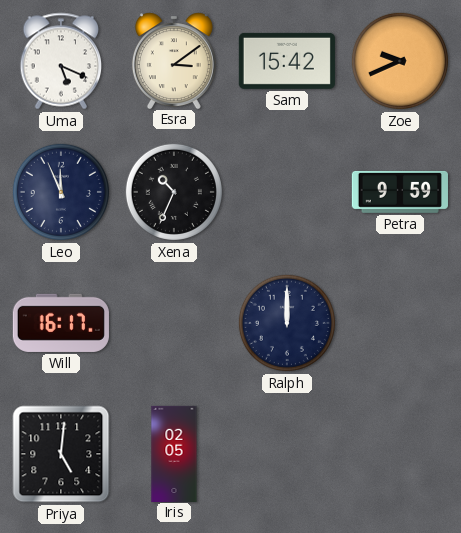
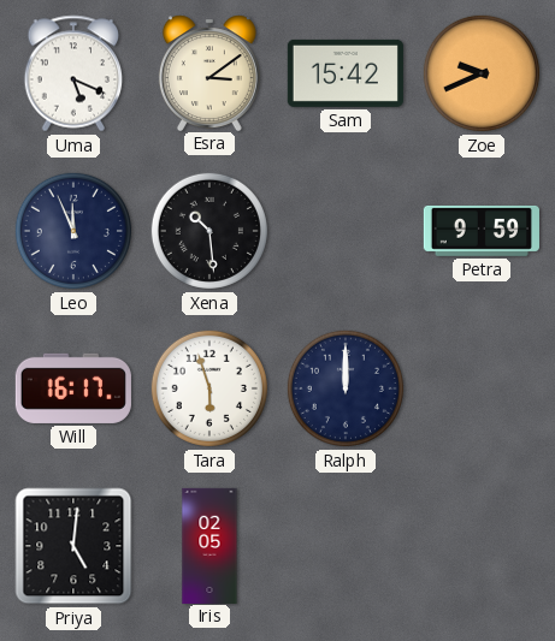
Xena: 10:34 -> 10:29
Tara: none -> 5:57
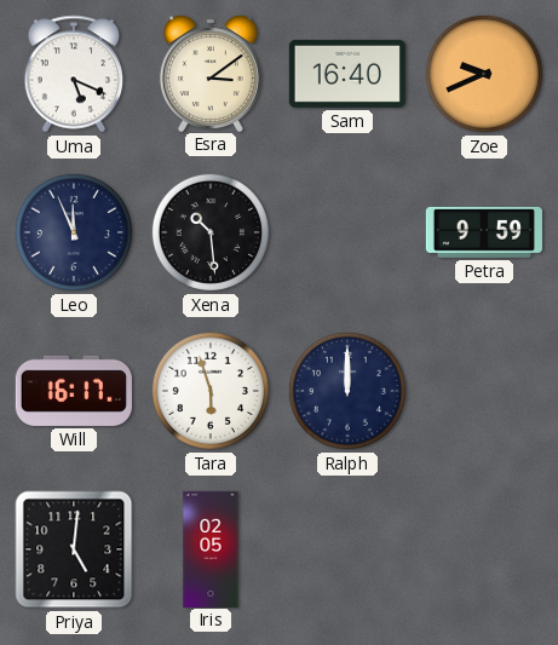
Sam: 15:42 -> 16:40
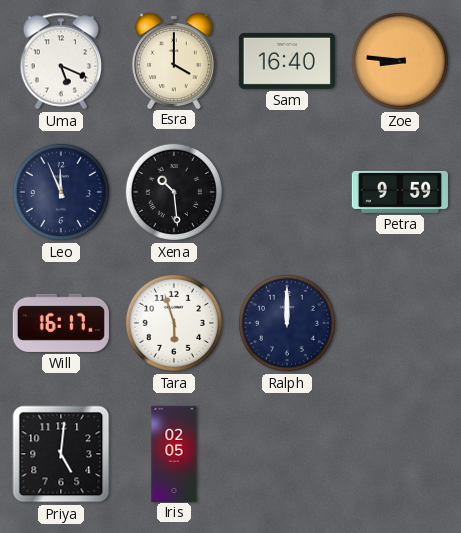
Esra: 3:09 -> 4:00
Zoe: 9:41 -> 8:46
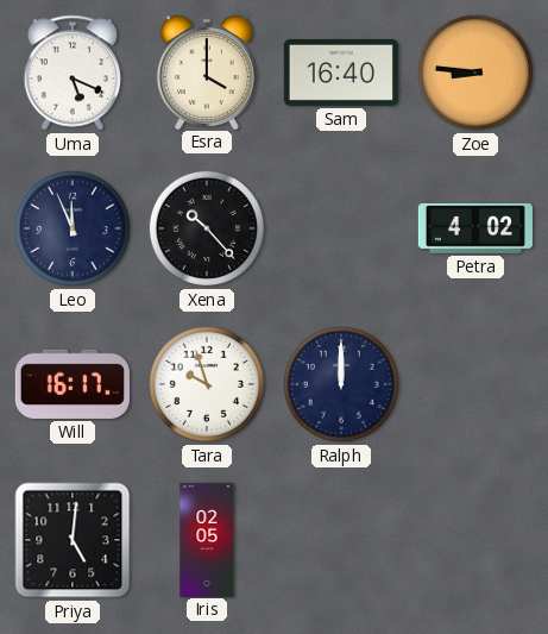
Xena: 10:29 -> 10:23
Petra: 9:59 -> 4:02
Tara: 5:57 -> 9:57
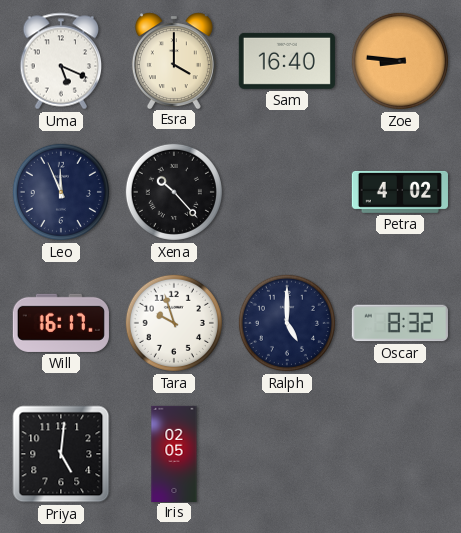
Ralph: 12:00 -> 5:00
Oscar: none -> 8:32
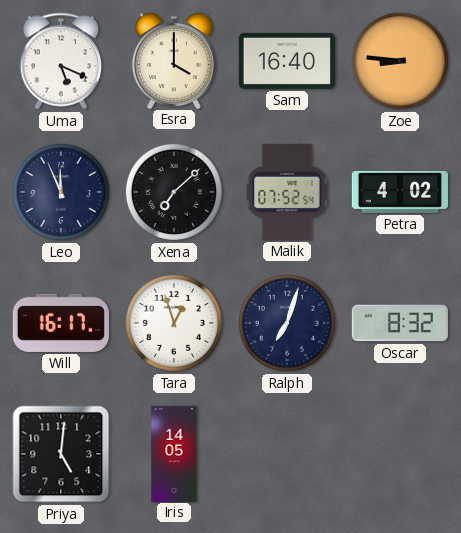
Xena: 10:23 -> 7:08
Malik: none -> 07:52
Tara: 9:57 -> 12:57
Ralph: 5:00 -> 7:03
Iris: 02:05 -> 14:05
